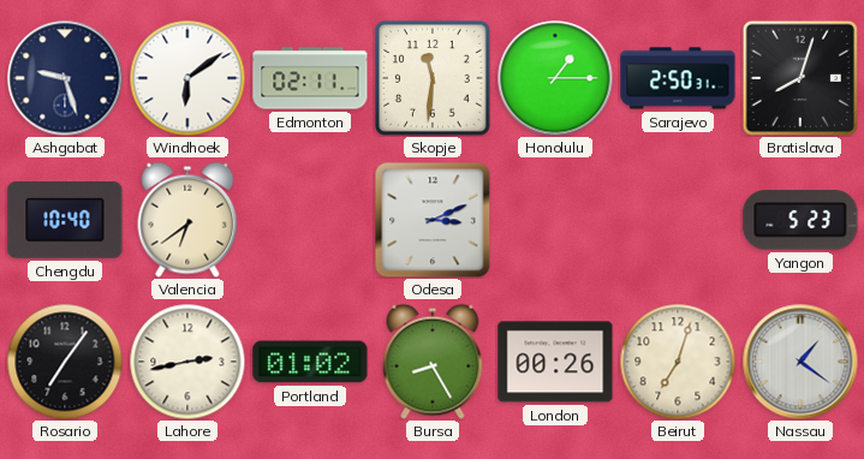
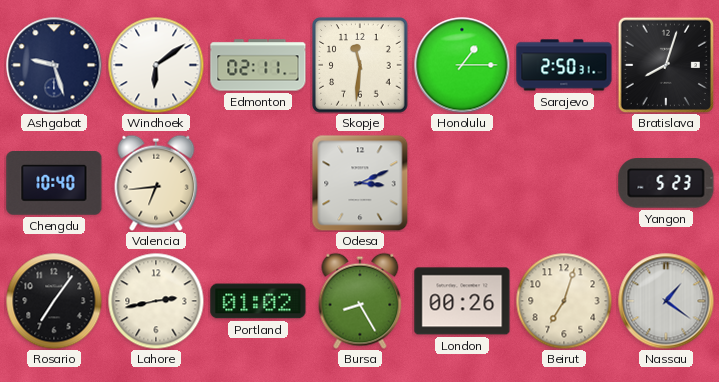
Valencia: 6:39 -> 6:44
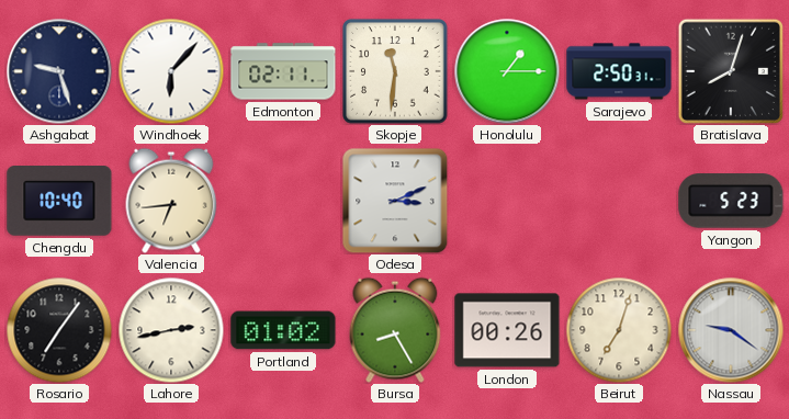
Windhoek: 6:09 -> 6:07
Nassau: 1:21 -> 9:21
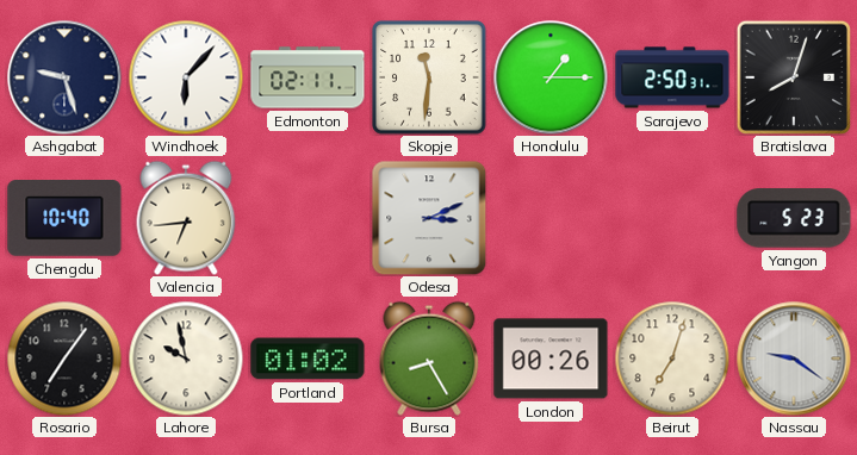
Lahore: 2:43 -> 9:58
